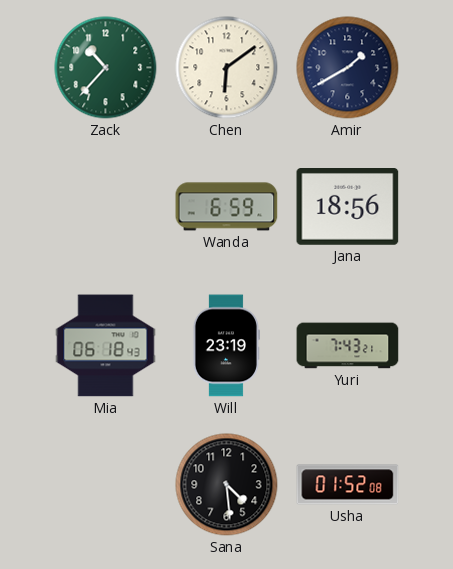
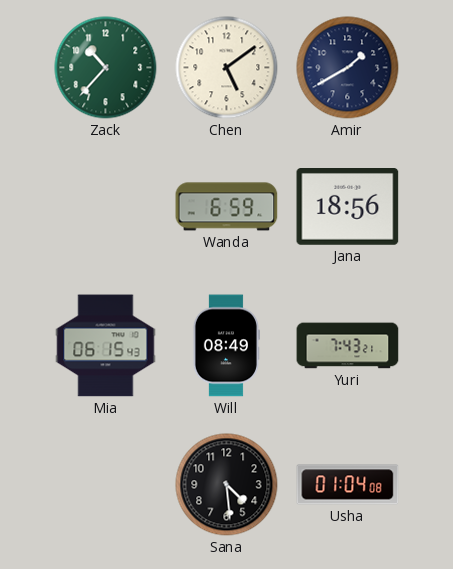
Chen: 6:09 -> 5:09
Mia: 06:18 -> 06:15
Will: 23:19 -> 08:49
Usha: 01:52 -> 01:04
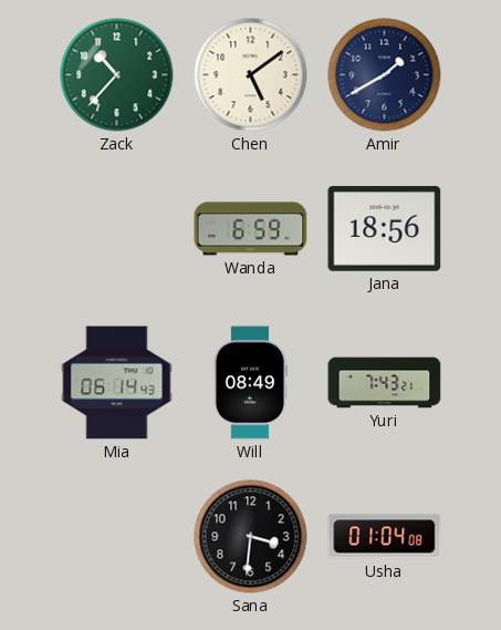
Mia: 06:15 -> 06:14
Sana: 4:29 -> 3:31
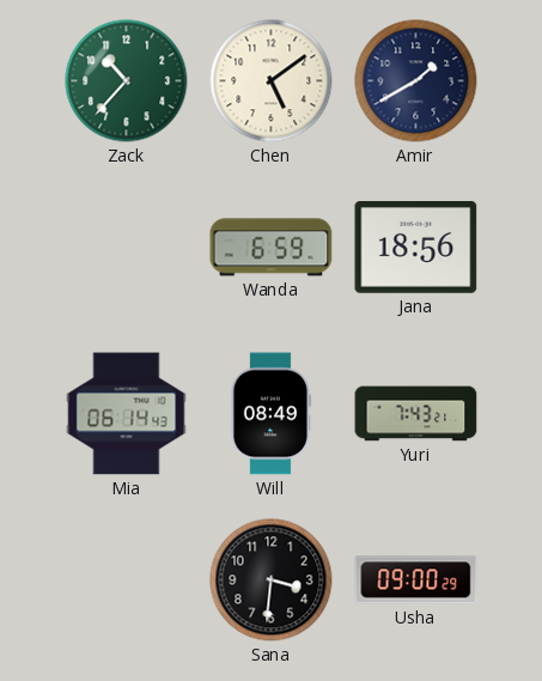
Usha: 01:04 -> 09:00
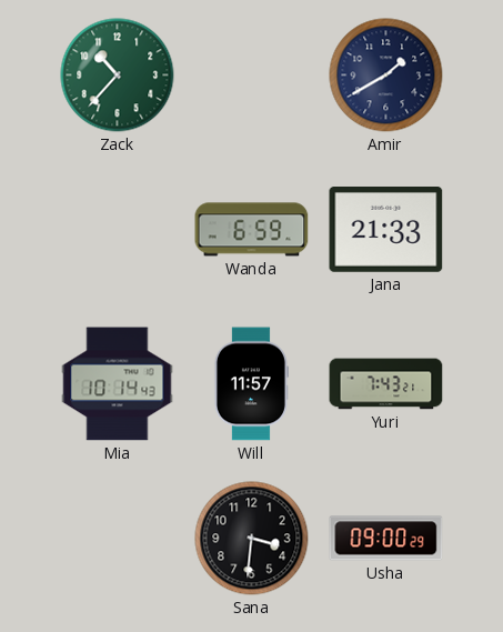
Chen: 5:09 -> none
Jana: 18:56 -> 21:33
Mia: 06:14 -> 10:14
Will: 08:49 -> 11:57
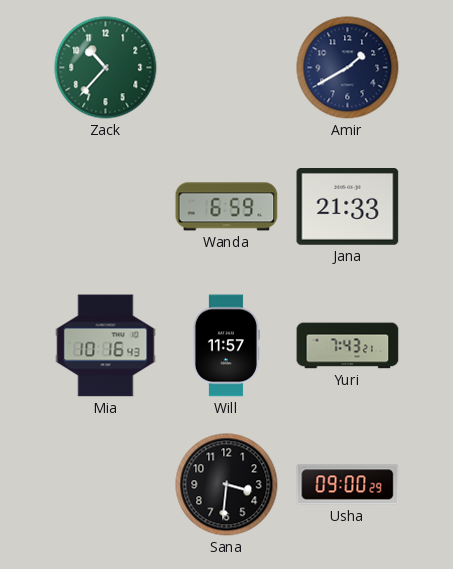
Mia: 10:14 -> 10:16
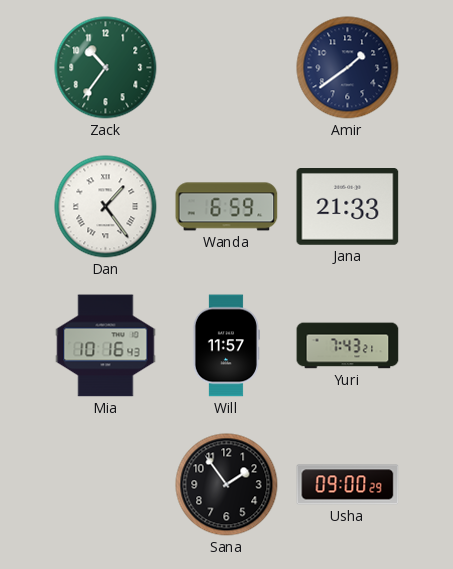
Zack: 10:37 -> 10:36
Amir: 1:40 -> 1:39
Dan: none -> 1:24
Sana: 3:31 -> 1:54
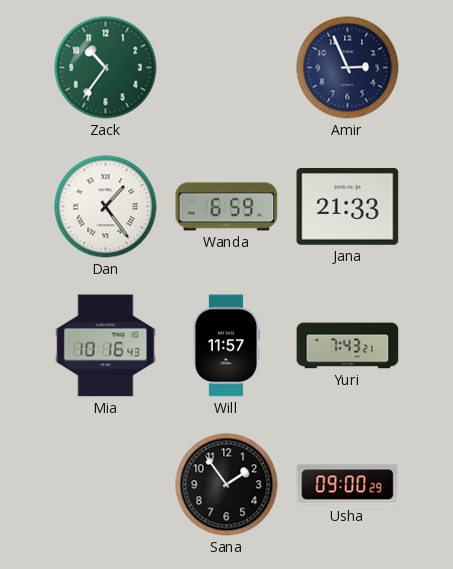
Amir: 1:39 -> 2:56
